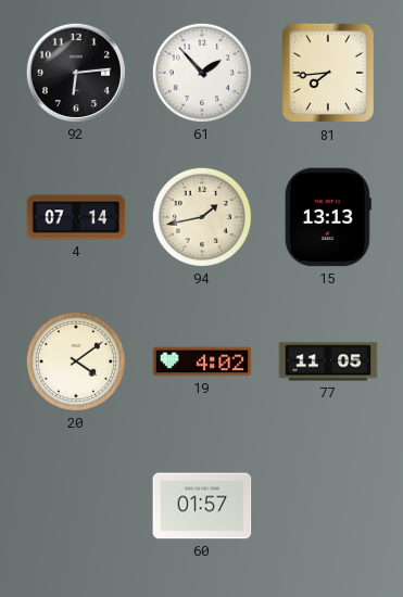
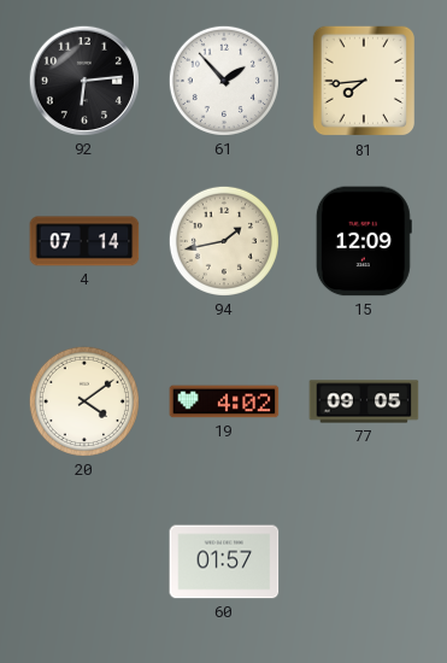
15: 13:13 -> 12:09
77: 11:05 -> 09:05
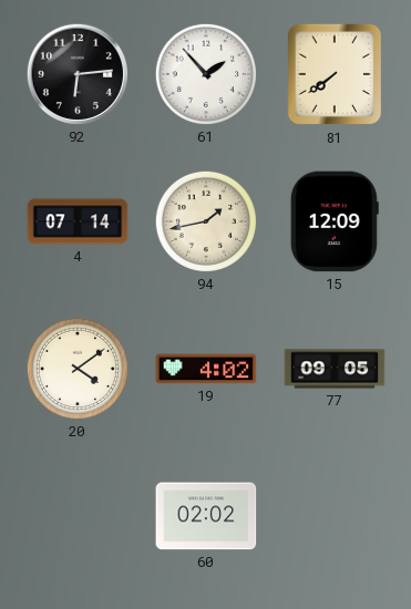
81: 7:44 -> 7:39
60: 01:57 -> 02:02
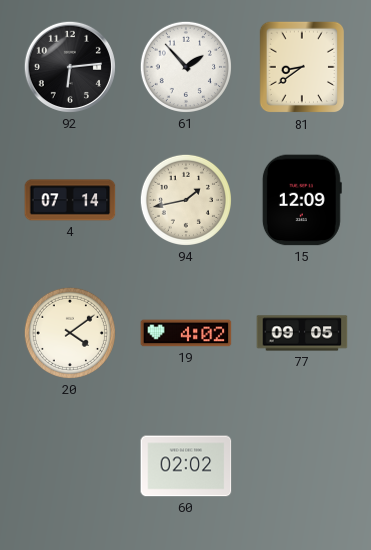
81: 7:39 -> 8:39
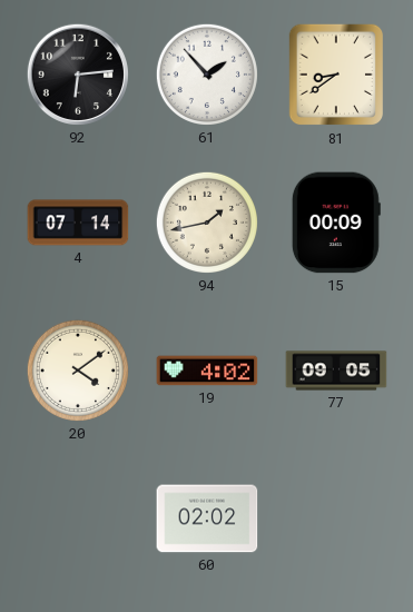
15: 12:09 -> 00:09
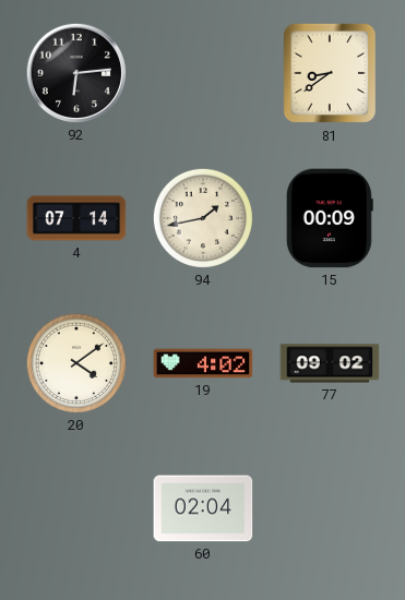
61: 1:53 -> none
77: 09:05 -> 09:02
60: 02:02 -> 02:04
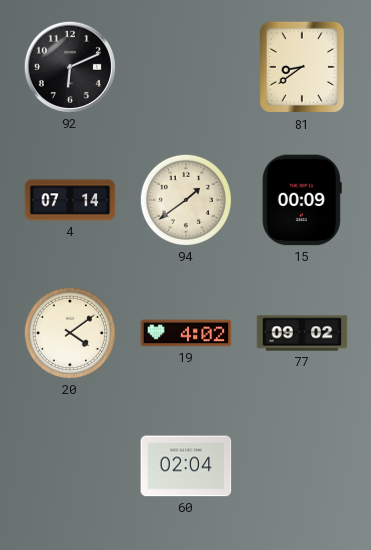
92: 6:14 -> 6:11
94: 1:43 -> 1:39
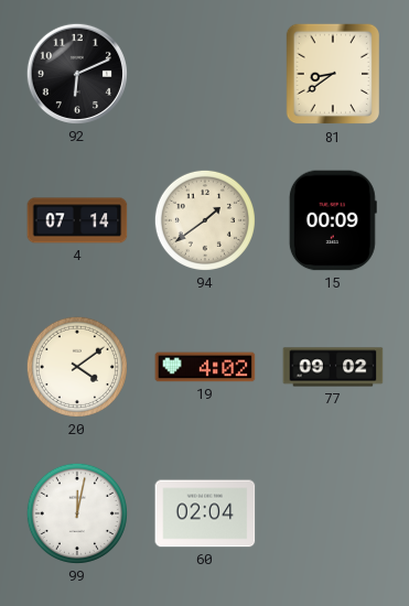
99: none -> 12:02
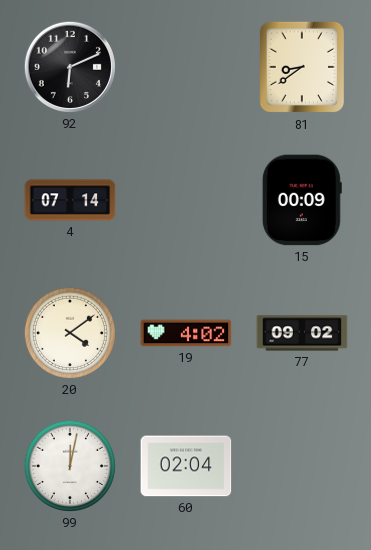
94: 1:39 -> none
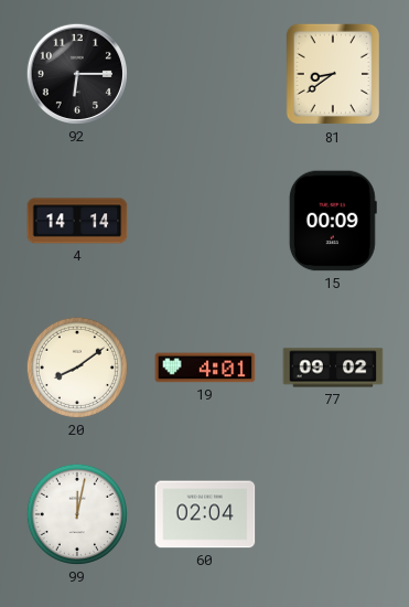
92: 6:11 -> 6:15
4: 07:14 -> 14:14
20: 4:09 -> 8:09
19: 4:02 -> 4:01
